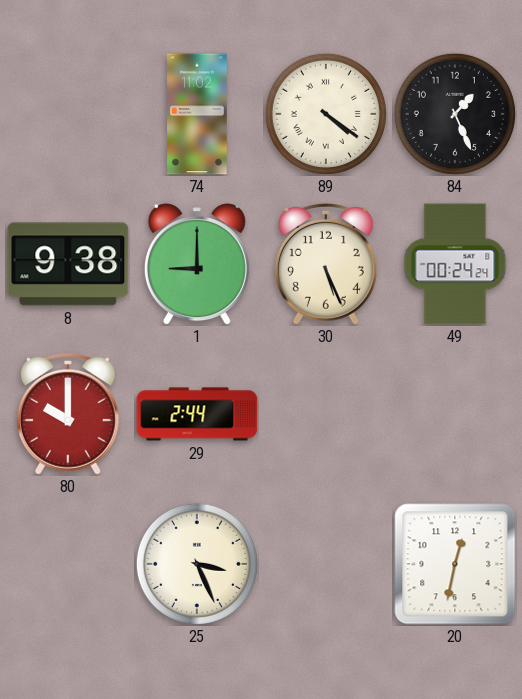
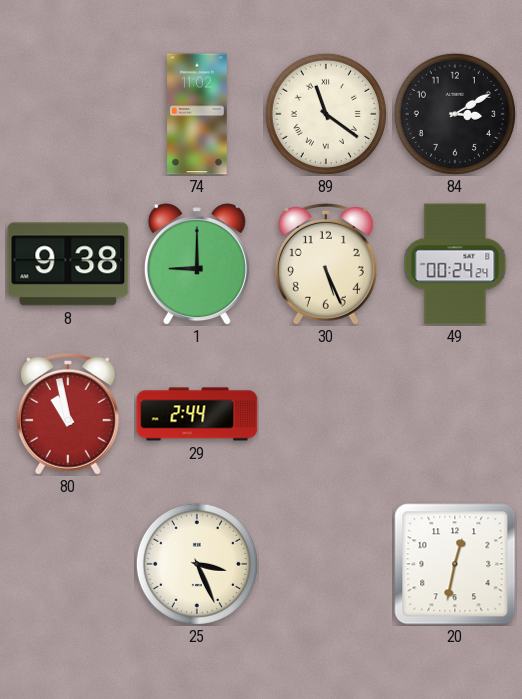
89: 4:21 -> 11:21
84: 1:26 -> 3:10
80: 10:00 -> 10:58
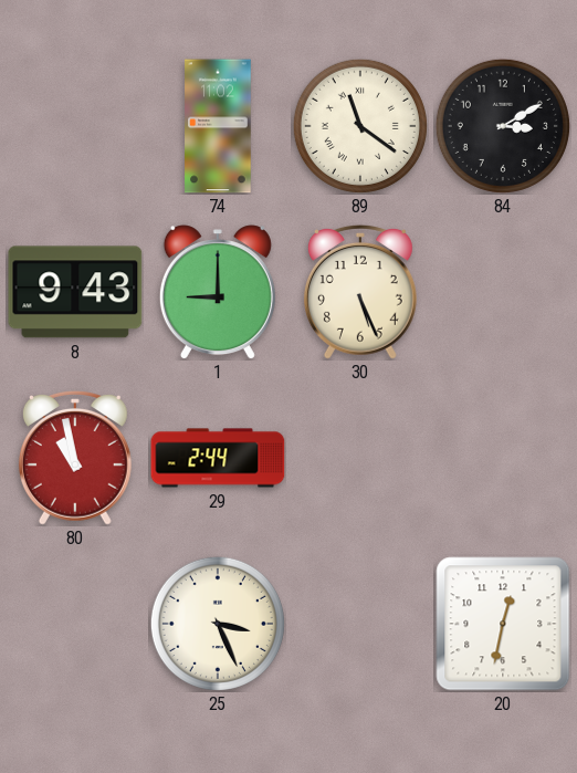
8: 9:38 -> 9:43
49: 00:24 -> none
